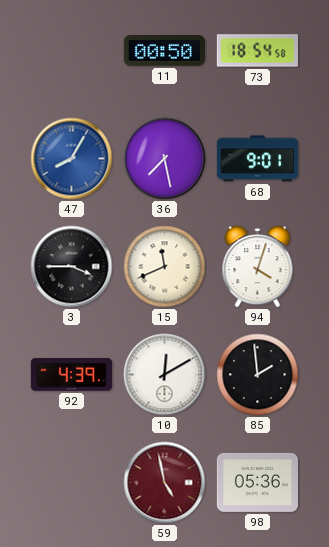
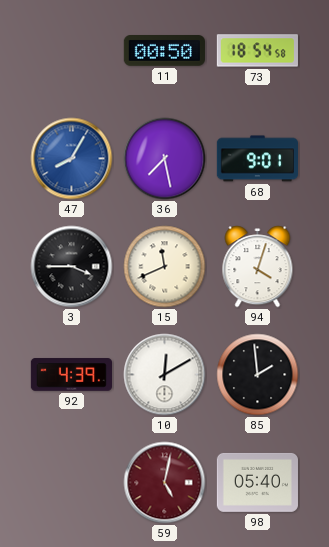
59: 4:58 -> 5:02
98: 05:36 -> 05:40
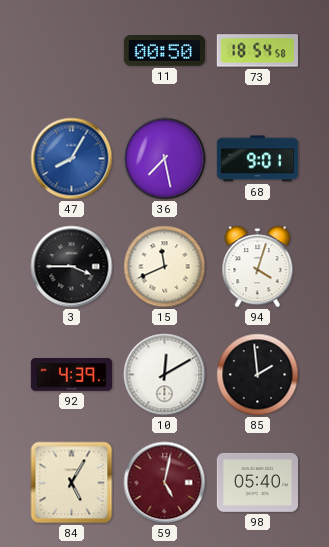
84: none -> 5:05
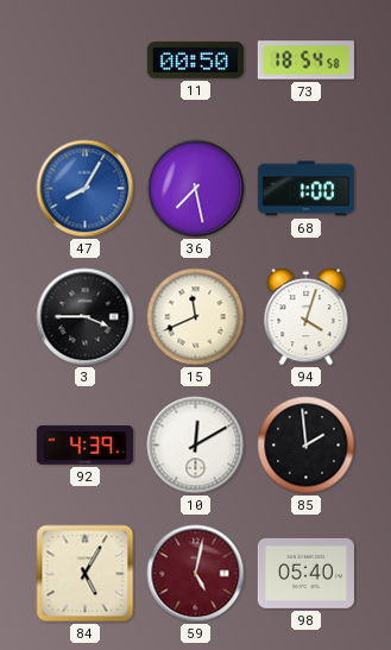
68: 9:01 -> 1:00
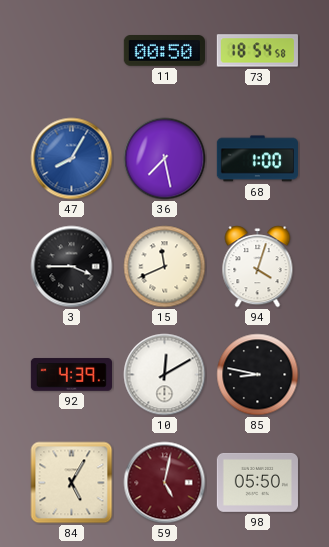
85: 1:59 -> 8:47
98: 05:40 -> 05:50
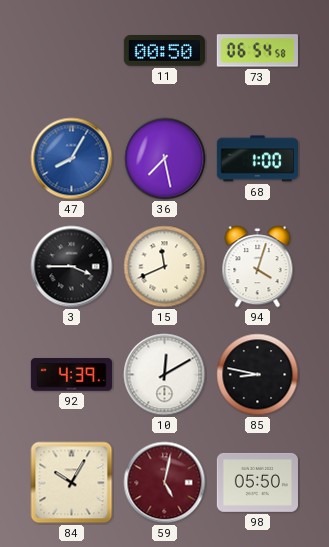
73: 18:54 -> 06:54
84: 5:05 -> 10:05
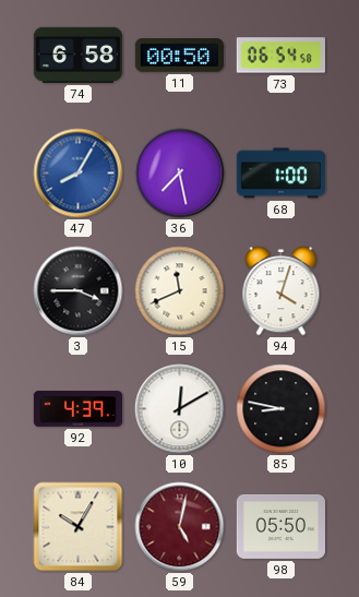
74: none -> 6:58
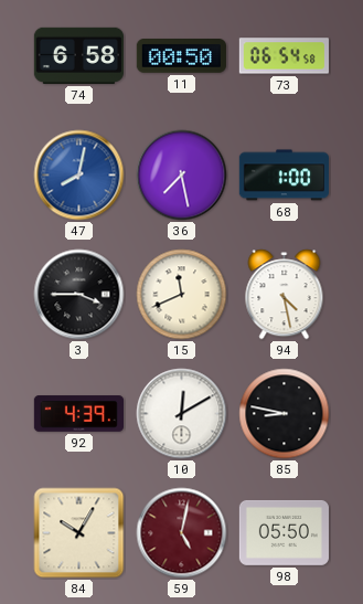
47: 8:05 -> 8:02
94: 4:03 -> 4:28
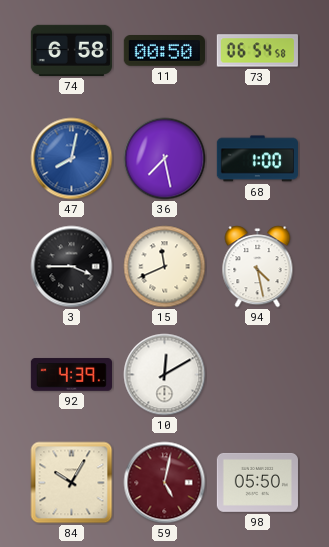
85: 8:47 -> none
